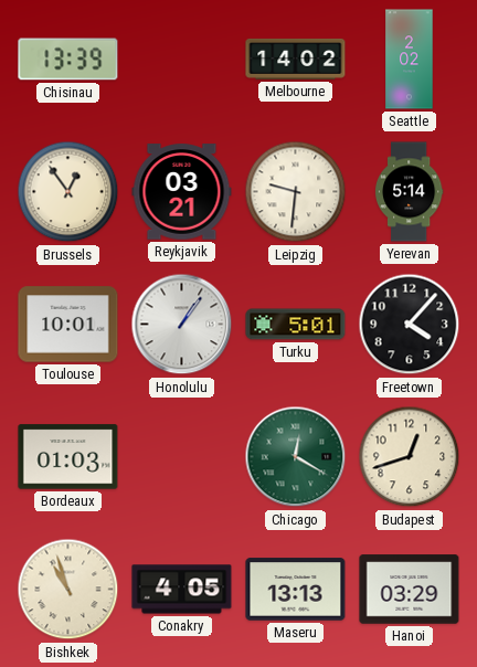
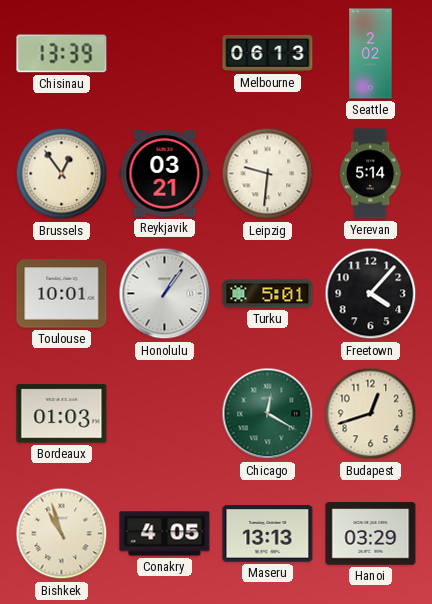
Melbourne: 14:02 -> 06:13
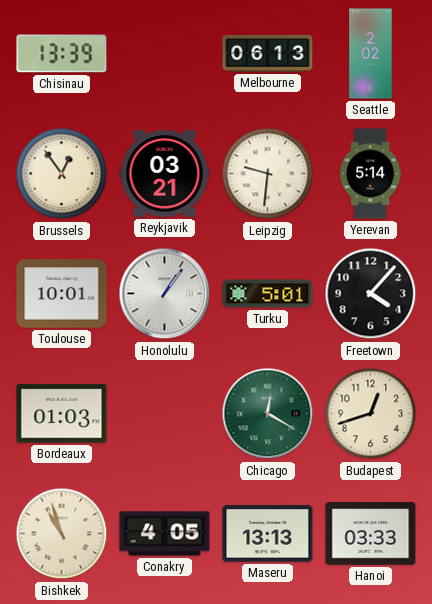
Hanoi: 03:29 -> 03:33
